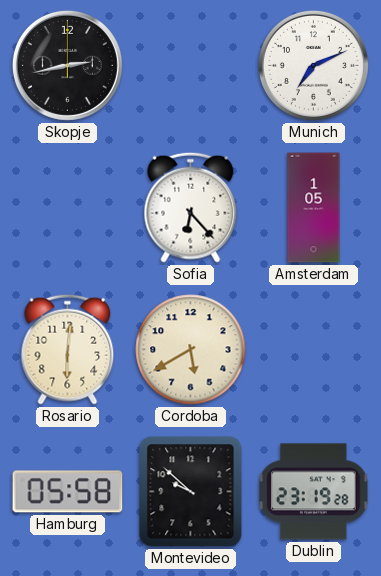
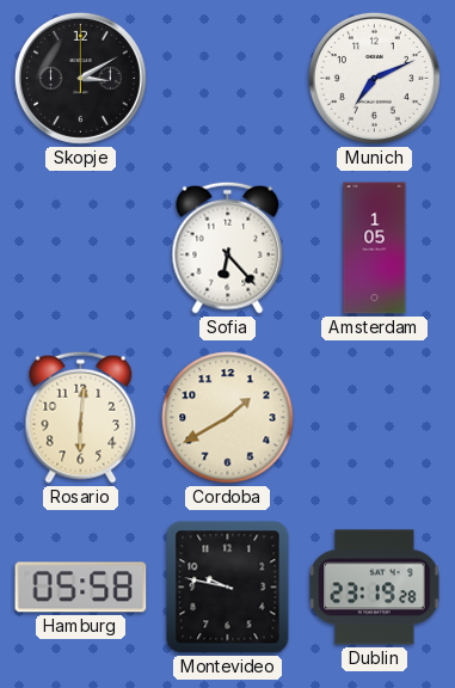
Skopje: 2:43 -> 3:10
Cordoba: 5:40 -> 1:40
Montevideo: 9:52 -> 9:47
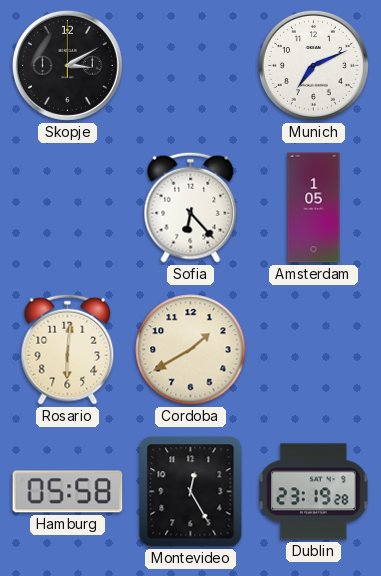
Montevideo: 9:47 -> 12:25
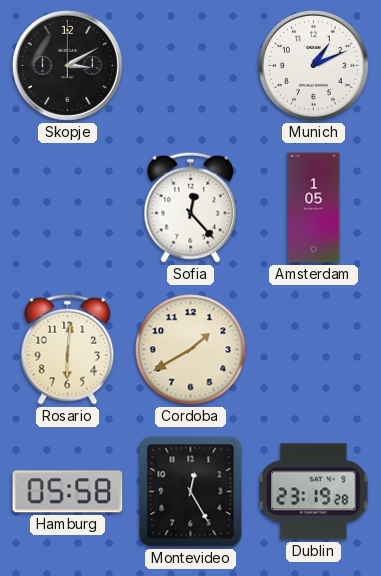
Munich: 7:11 -> 1:11
Sofia: 6:23 -> 12:23
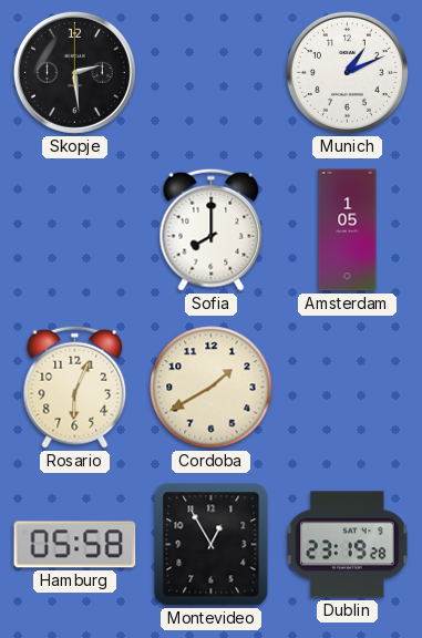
Skopje: 3:10 -> 2:29
Sofia: 12:23 -> 8:00
Rosario: 6:01 -> 6:04
Montevideo: 12:25 -> 12:55
